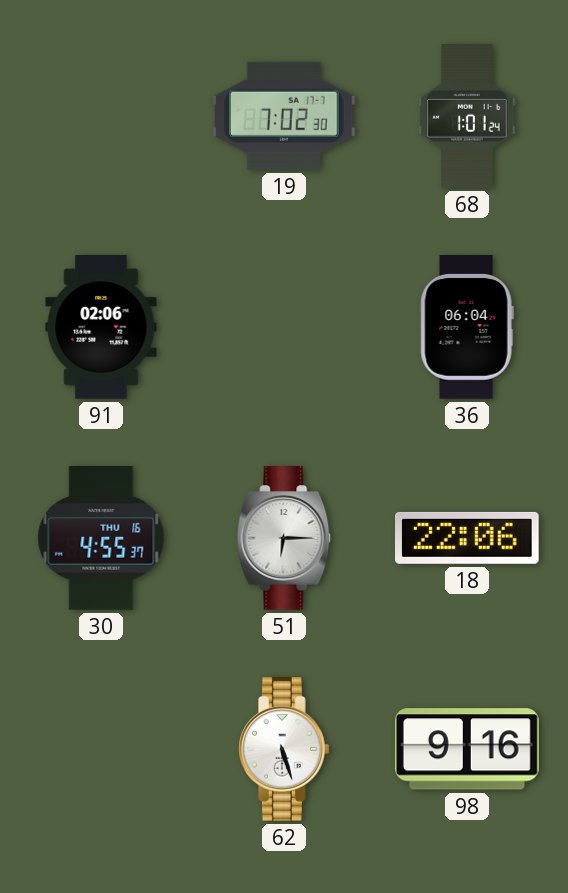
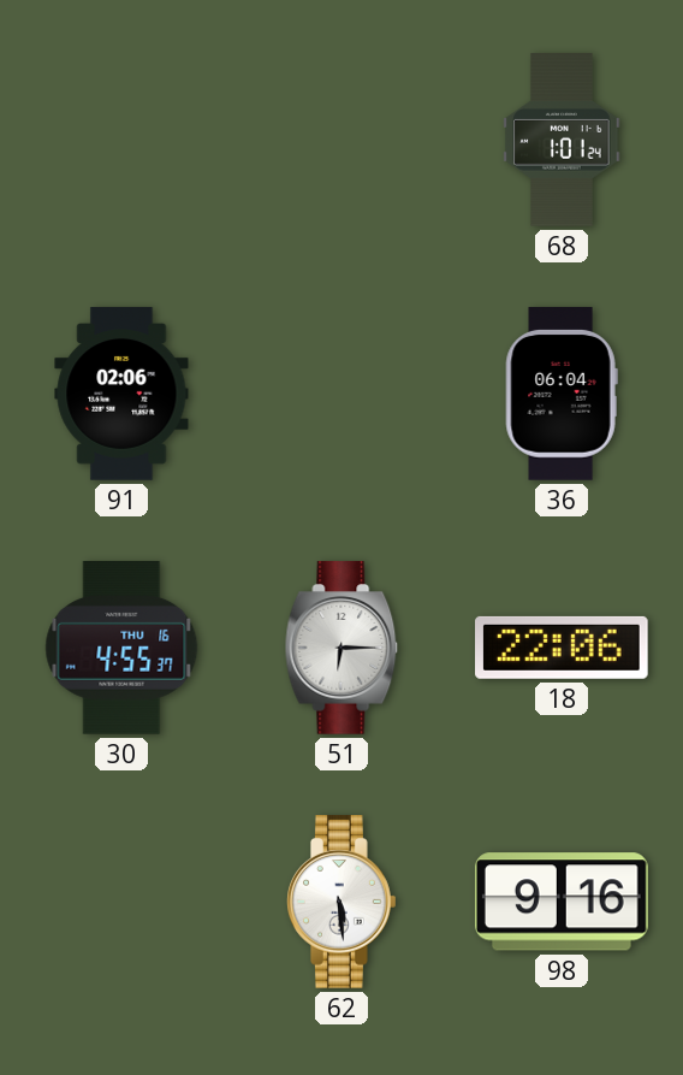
19: 7:02 -> none
62: 5:27 -> 5:29
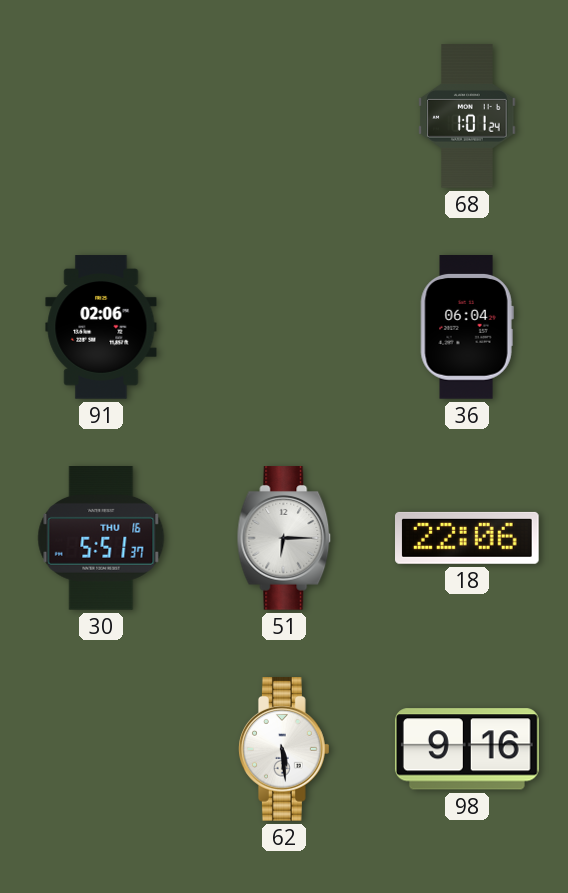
30: 4:55 -> 5:51
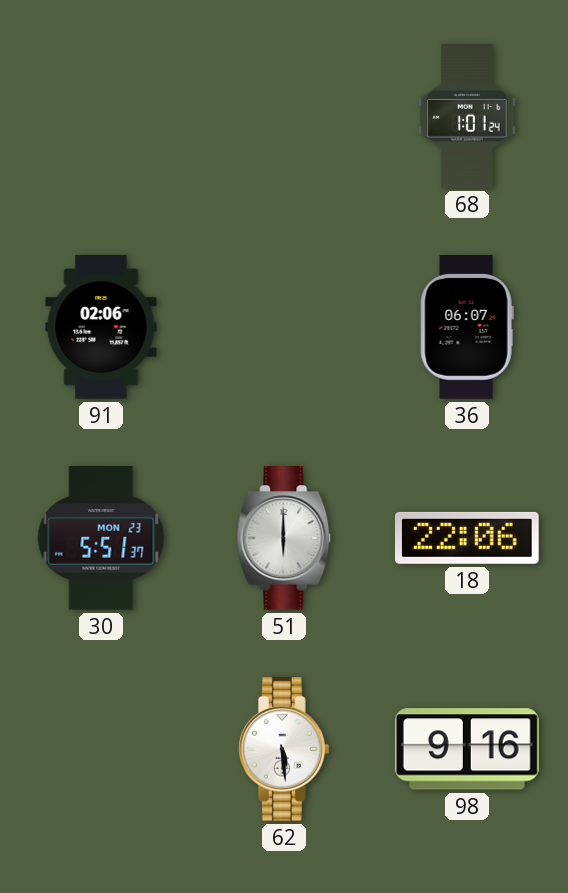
36: 06:04 -> 06:07
30 date: THU 16 -> MON 23
51: 6:15 -> 6:00
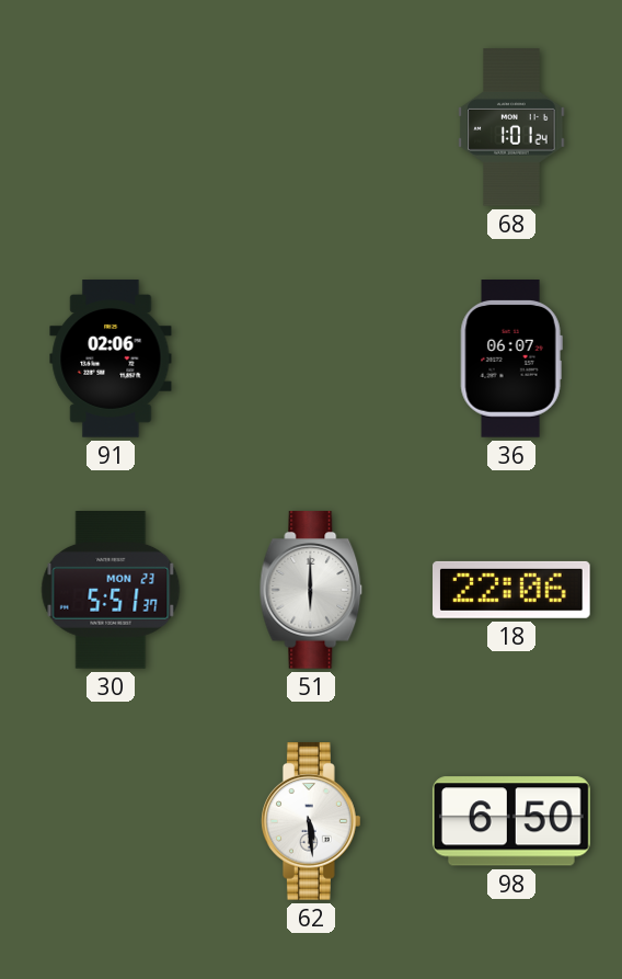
98: 9:16 -> 6:50
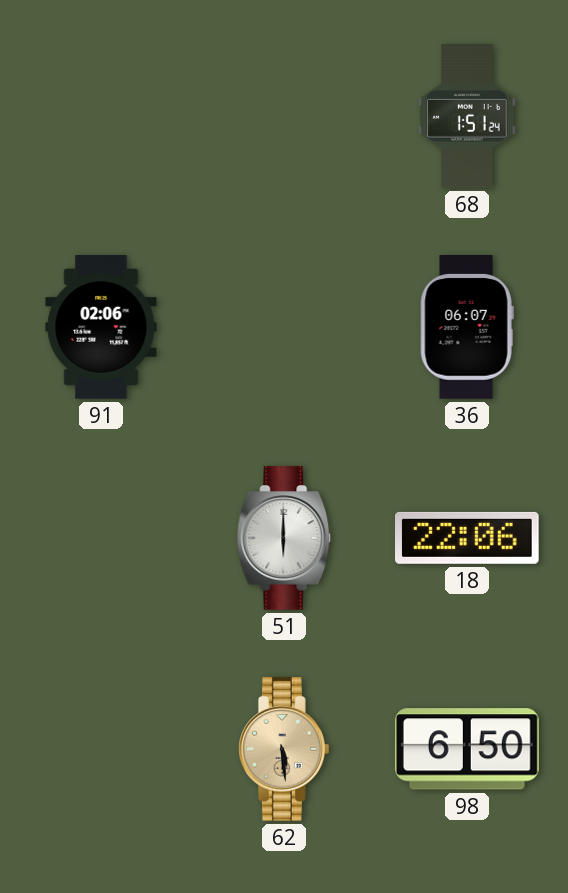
68: 1:01 -> 1:51
30: 5:51 -> none
62 dial: white -> champagne
